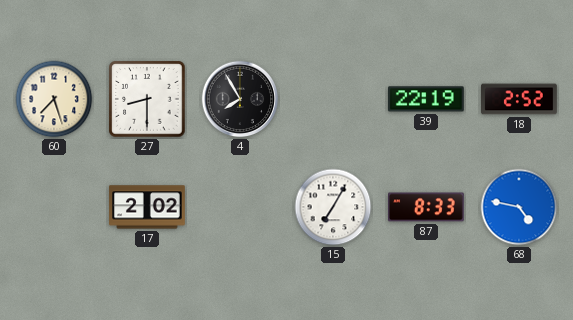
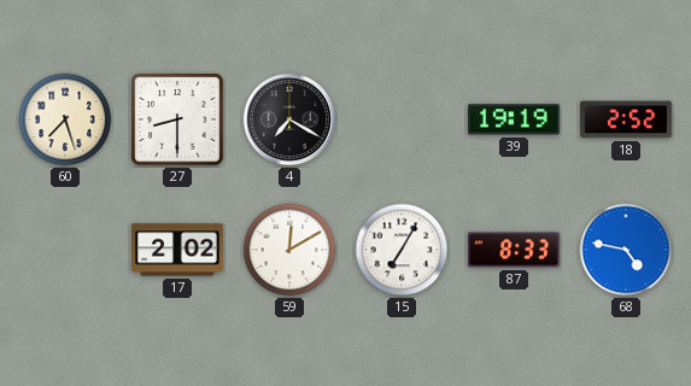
4: 7:55 -> 7:20
39: 22:19 -> 19:19
59: none -> 12:10
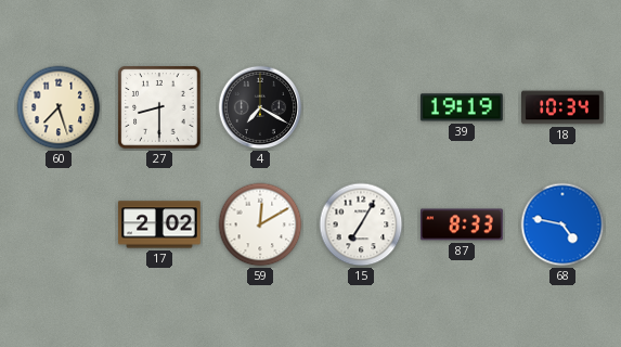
18: 2:52 -> 10:34
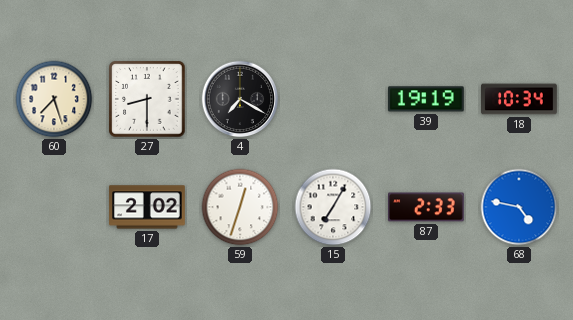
59: 12:10 -> 12:33
87: 8:33 -> 2:33
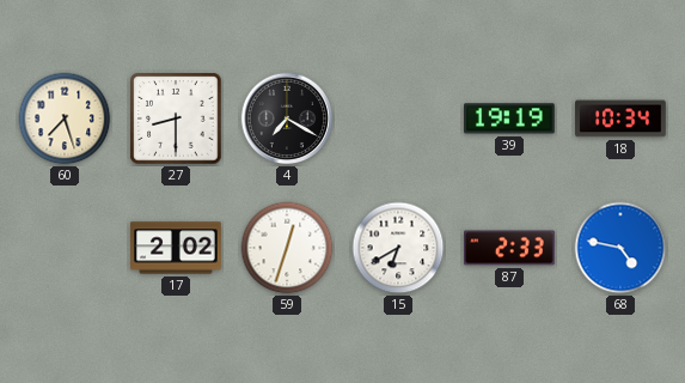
15: 7:05 -> 6:40
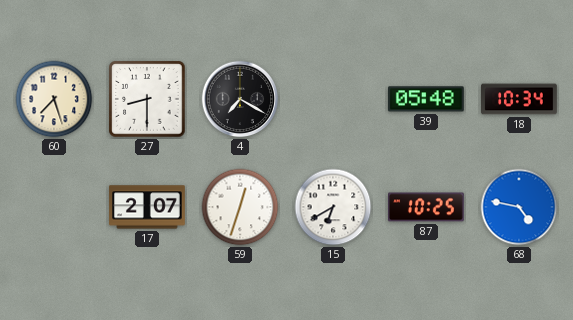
39: 19:19 -> 05:48
17: 2:02 -> 2:07
87: 2:33 -> 10:25
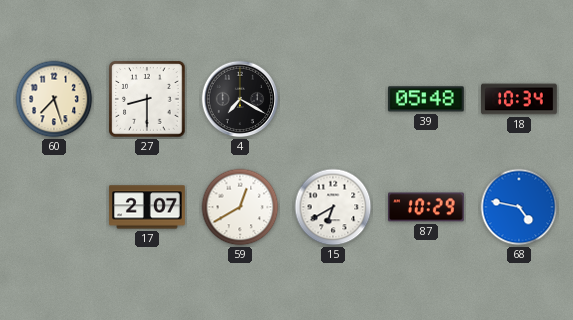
59: 12:33 -> 12:40
87: 10:25 -> 10:29
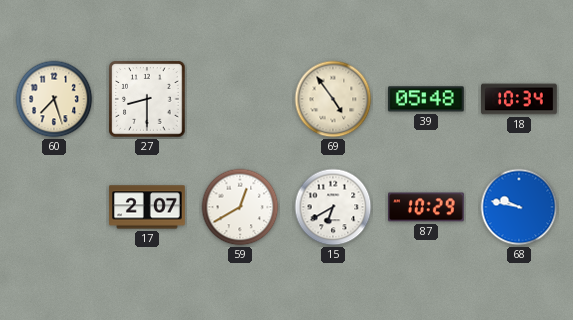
4: 7:20 -> none
69: none -> 4:54
68: 4:47 -> 9:47
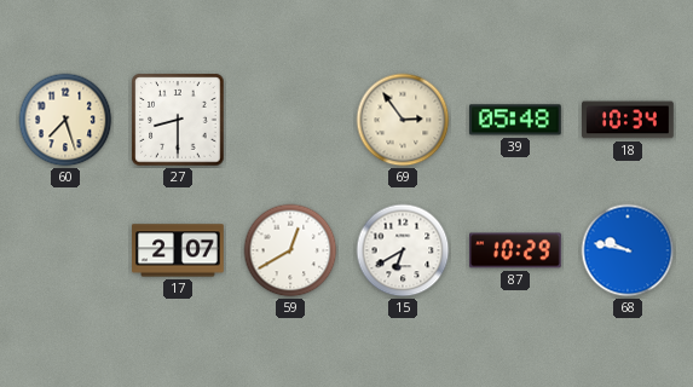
69: 4:54 -> 2:54
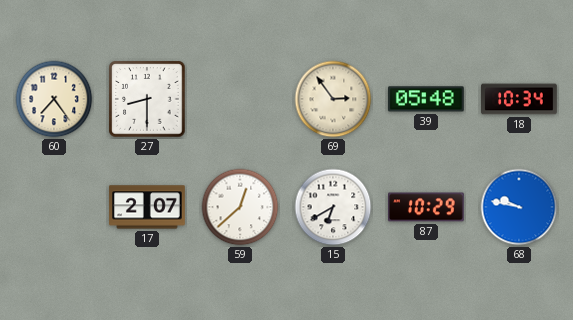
60: 7:27 -> 7:24
59: 12:40 -> 12:38
